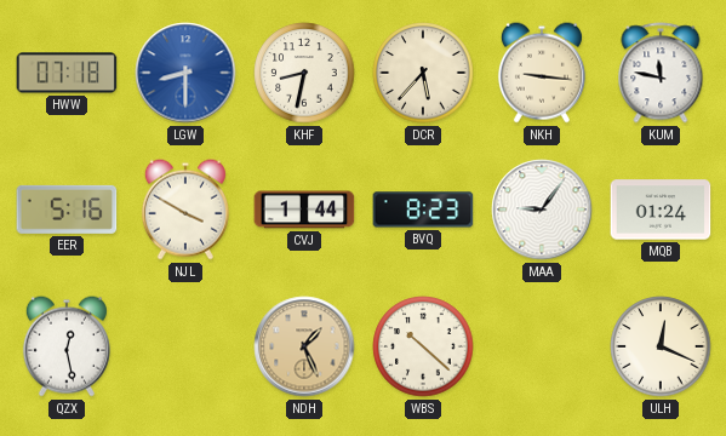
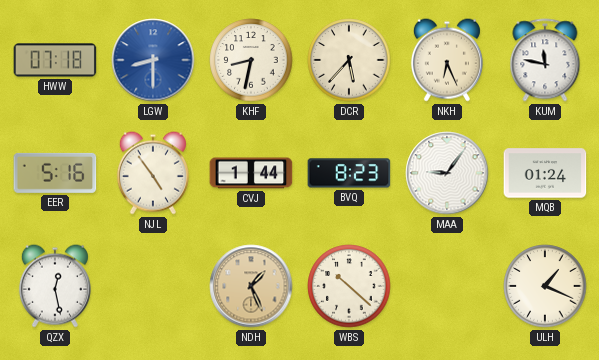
NKH: 9:16 -> 6:26
NJL: 3:50 -> 4:54
ULH: 12:19 -> 1:19
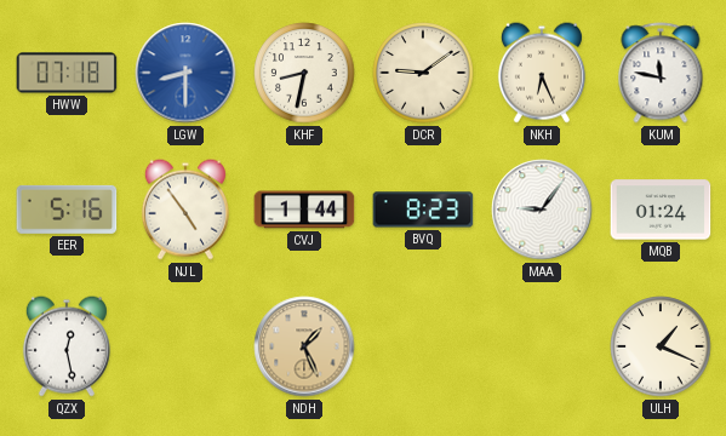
DCR: 5:37 -> 9:09
WBS: 10:22 -> none
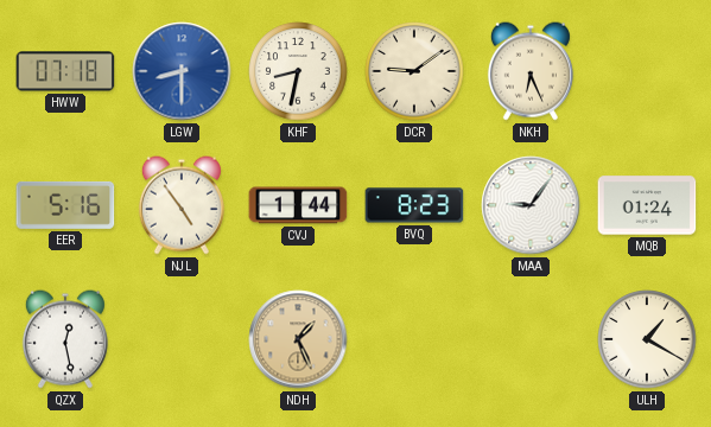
KUM: 11:47 -> none
ULH: 1:19 -> 1:20
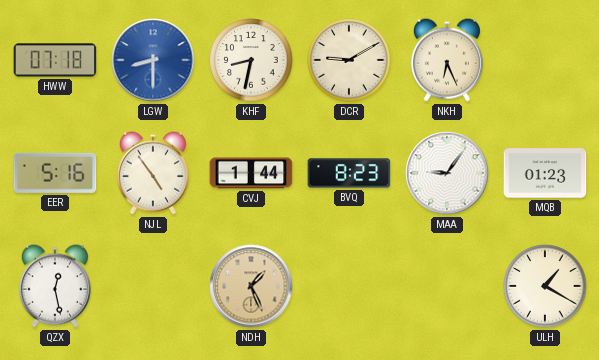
DCR: 9:09 -> 9:10
MQB: 01:24 -> 01:23
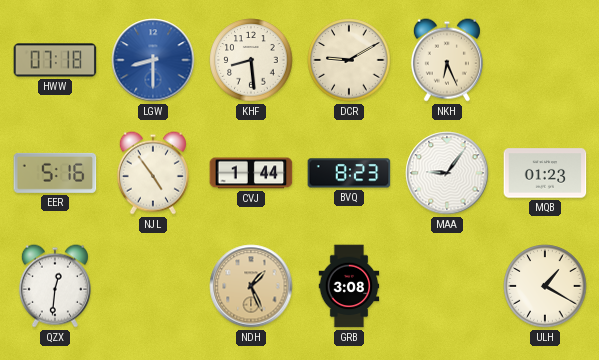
KHF: 8:32 -> 8:29
QZX: 12:28 -> 12:31
GRB: none -> 3:08
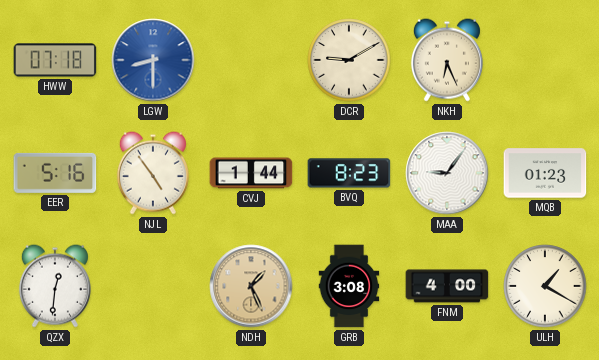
KHF: 8:29 -> none
FNM: none -> 4:00
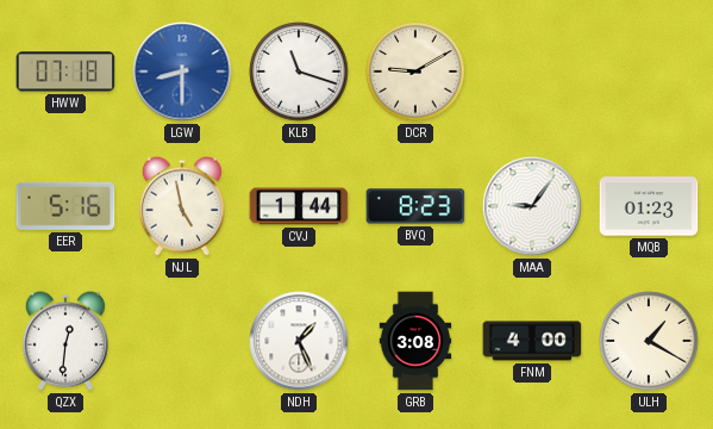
KLB: none -> 11:18
NKH: 6:26 -> none
NJL: 4:54 -> 4:58
NDH dial: champagne -> white
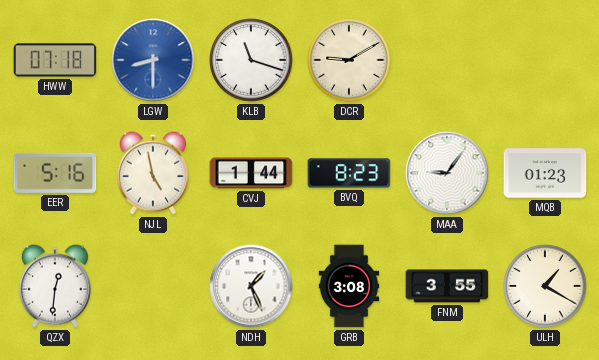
FNM: 4:00 -> 3:55
